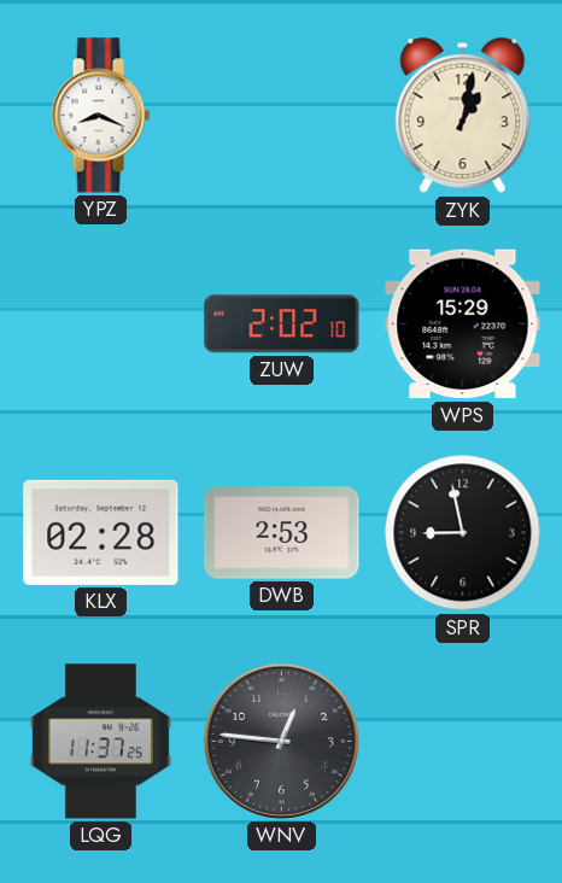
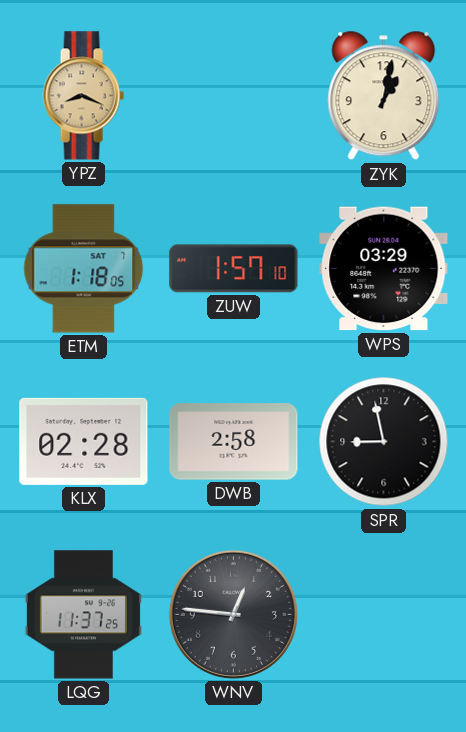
YPZ dial: white -> champagne
ETM: none -> 1:18
ZUW: 2:02 -> 1:57
WPS: 15:29 -> 03:29
DWB: 2:53 -> 2:58
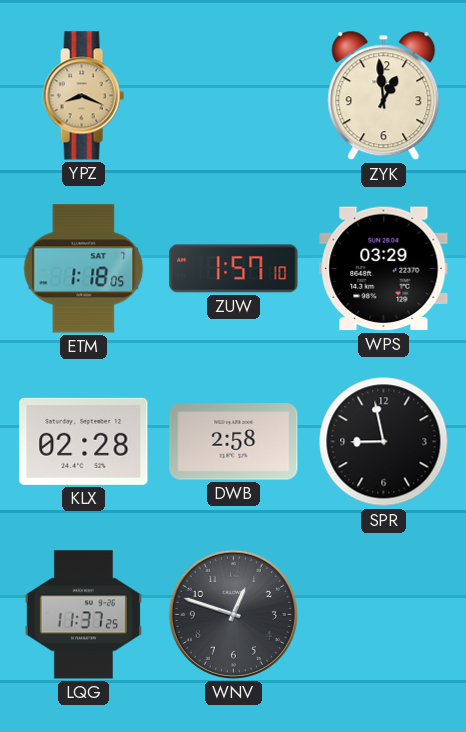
ZYK: 1:02 -> 12:59
WNV: 12:46 -> 12:48
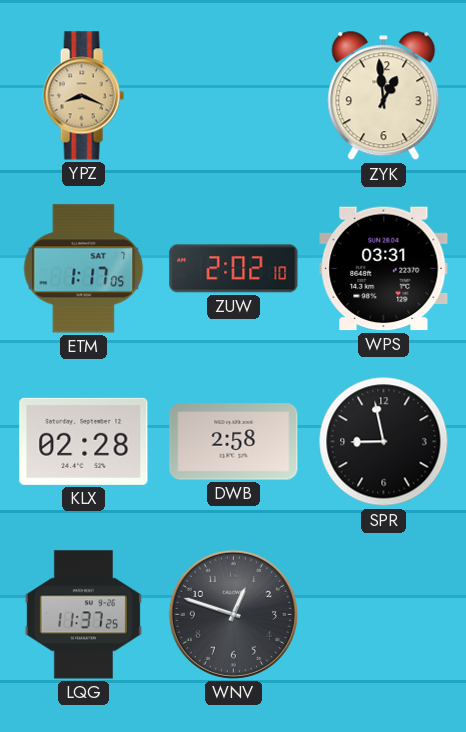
ETM: 1:18 -> 1:17
ZUW: 1:57 -> 2:02
WPS: 03:29 -> 03:31
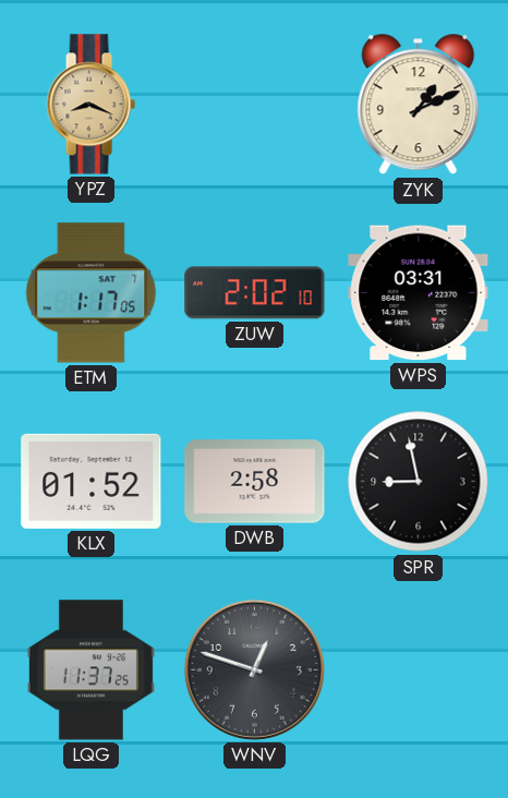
ZYK: 12:59 -> 1:11
KLX: 02:28 -> 01:52
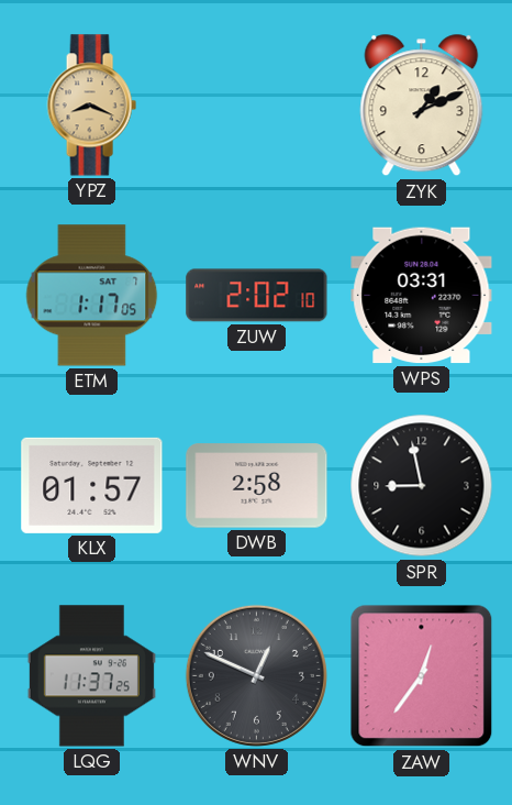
KLX: 01:52 -> 01:57
WNV: 12:48 -> 12:49
ZAW: none -> 12:36
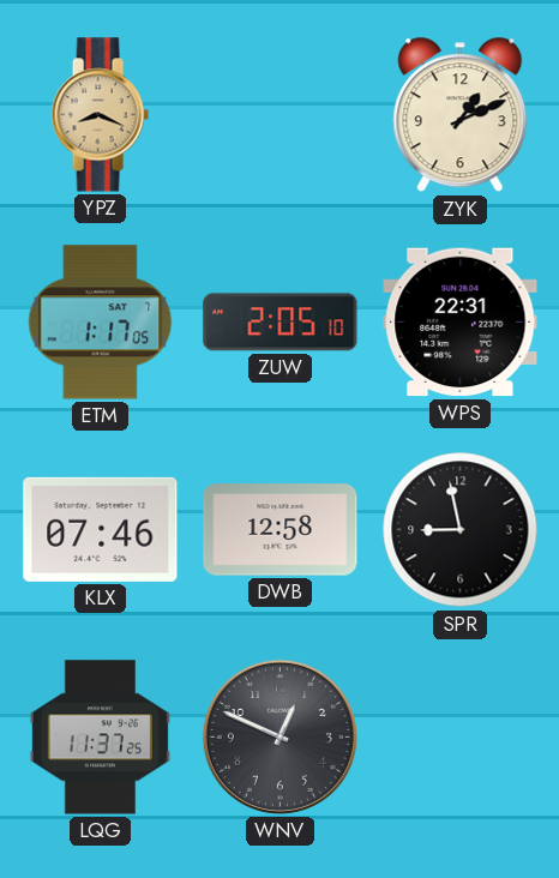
ZUW: 2:02 -> 2:05
WPS: 03:31 -> 22:31
KLX: 01:57 -> 07:46
DWB: 2:58 -> 12:58
ZAW: 12:36 -> none
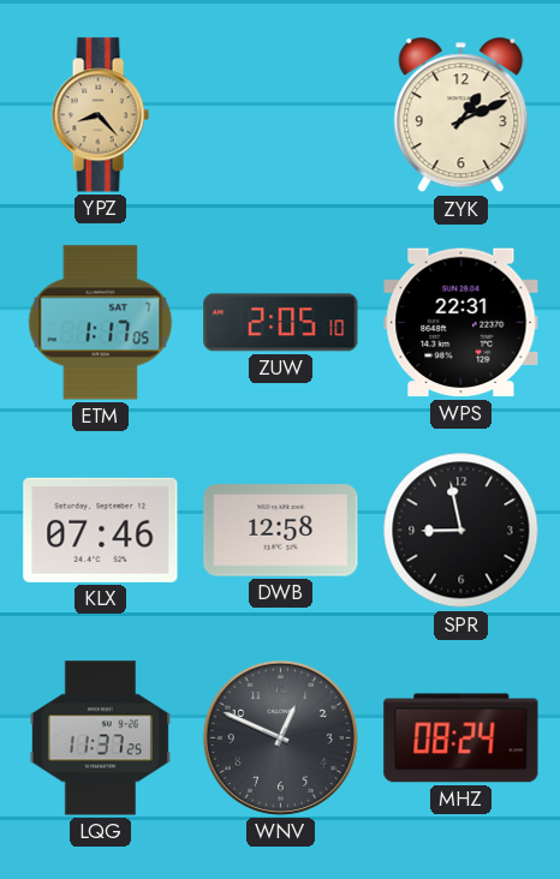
YPZ: 8:19 -> 8:23
MHZ: none -> 08:24
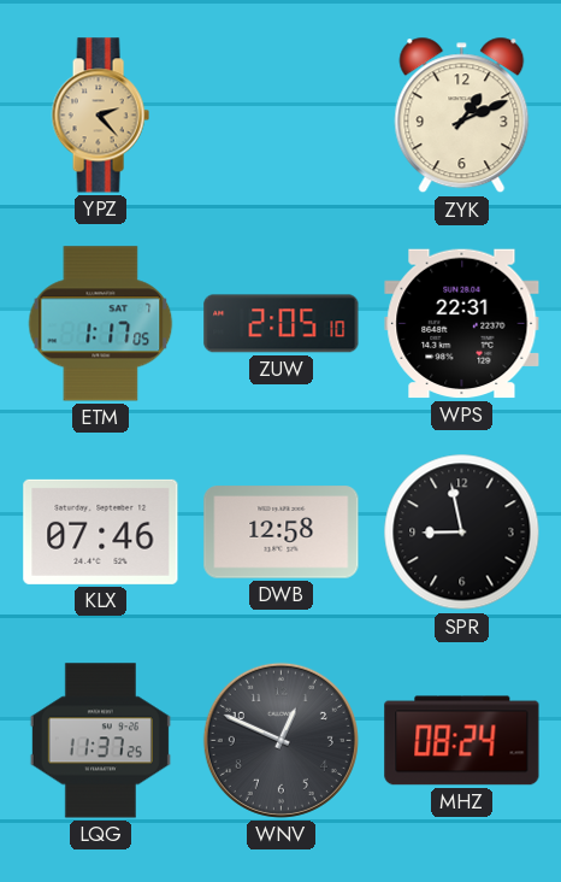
YPZ: 8:23 -> 2:23
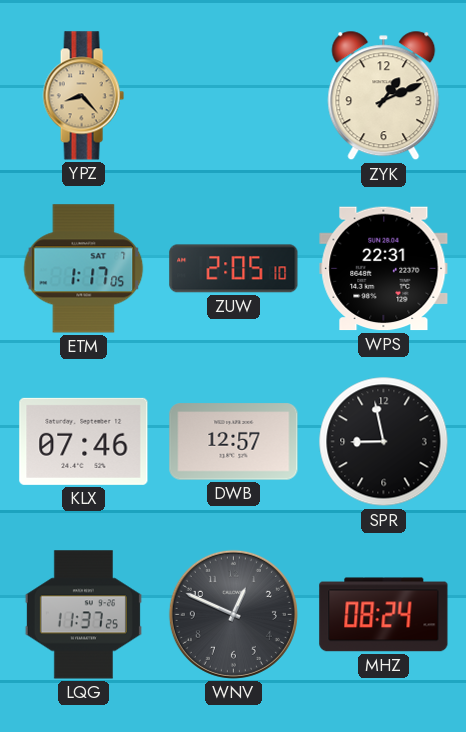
YPZ: 2:23 -> 8:23
DWB: 12:58 -> 12:57
